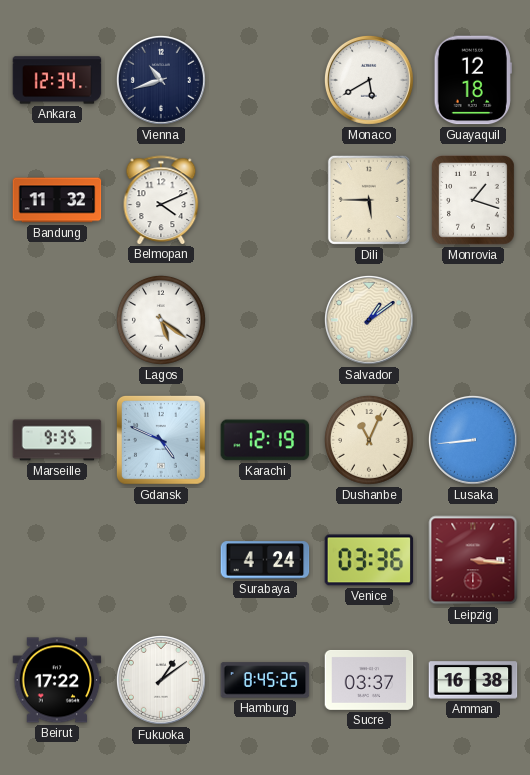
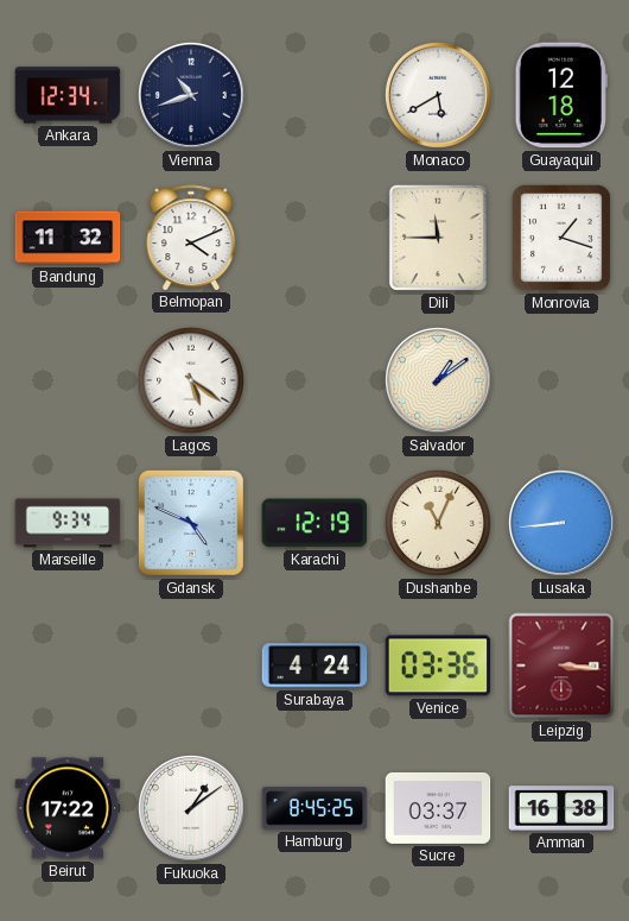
Dili: 5:45 -> 11:45
Marseille: 9:35 -> 9:34
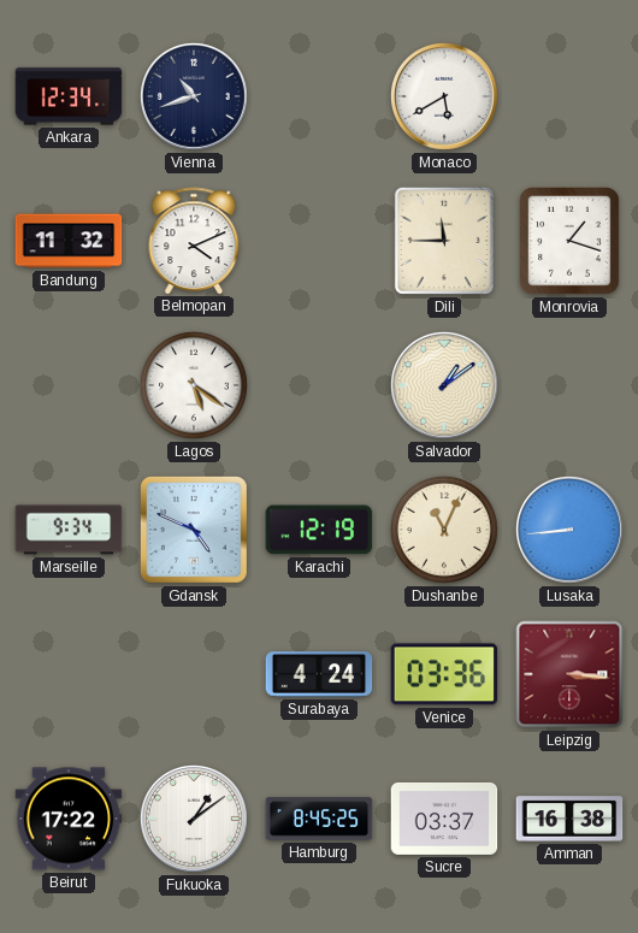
Guayaquil: 12:18 -> none
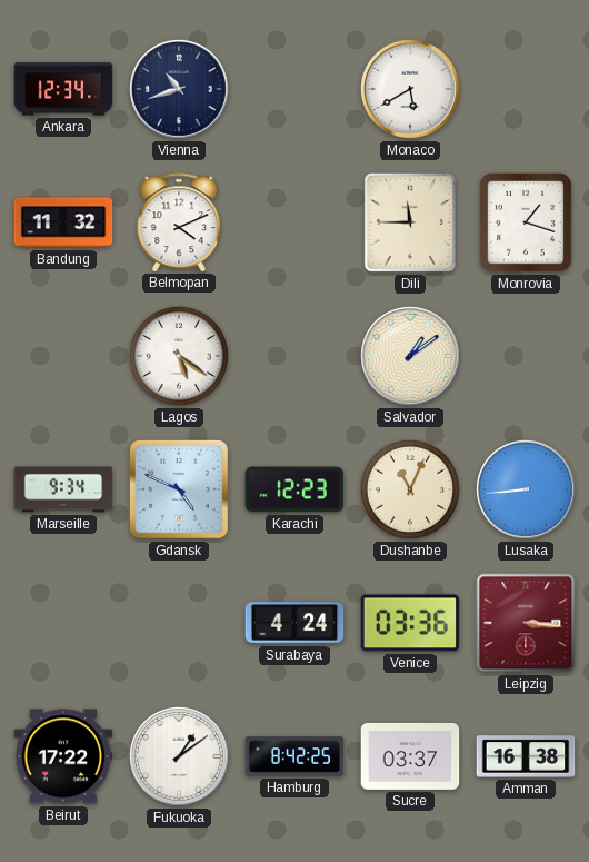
Karachi: 12:19 -> 12:23
Hamburg: 8:45 -> 8:42
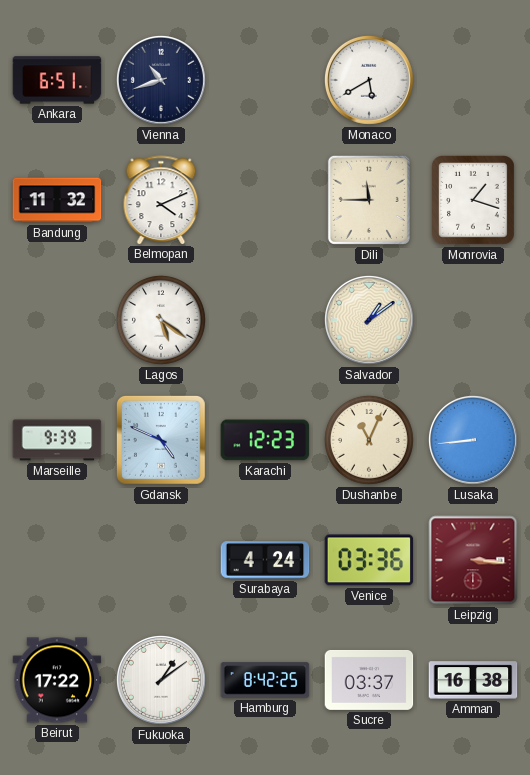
Ankara: 12:34 -> 6:51
Marseille: 9:34 -> 9:39
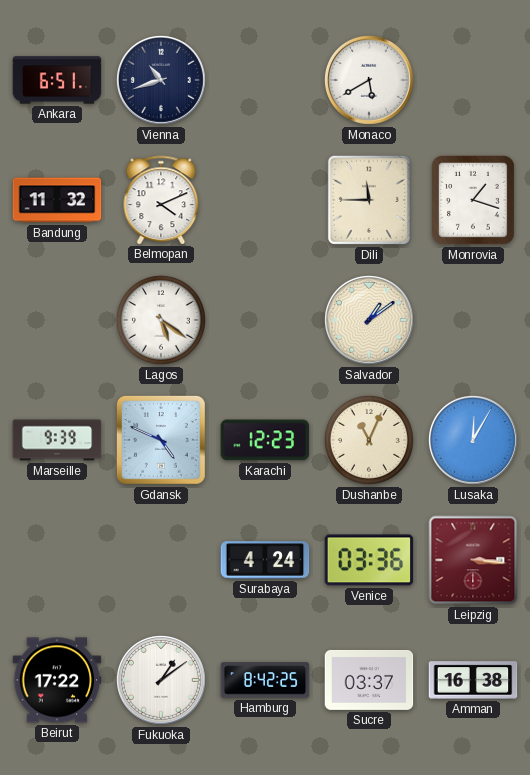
Lusaka: 8:44 -> 12:05
